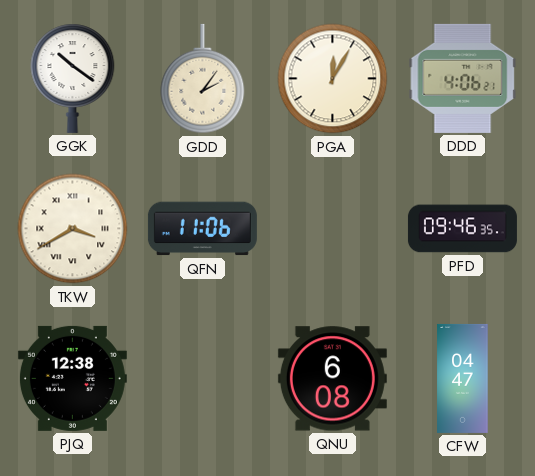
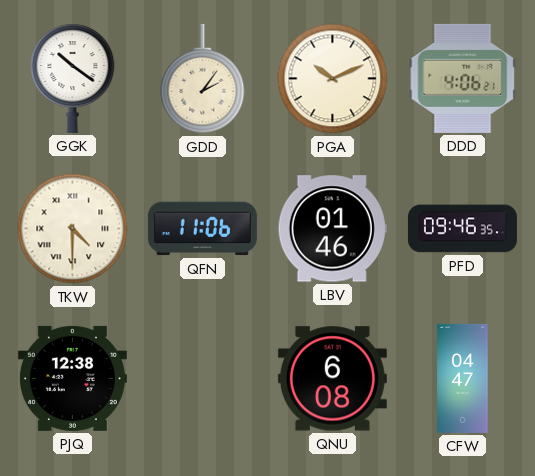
PGA: 12:05 -> 10:11
TKW: 3:40 -> 4:30
LBV: none -> 01:46
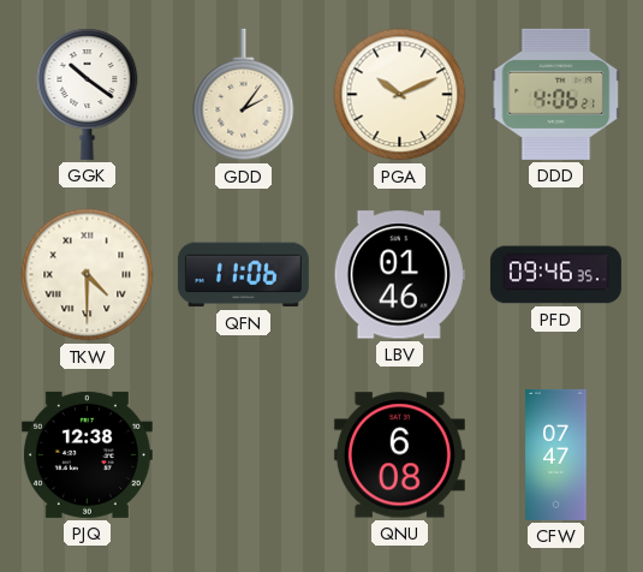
CFW: 04:47 -> 07:47
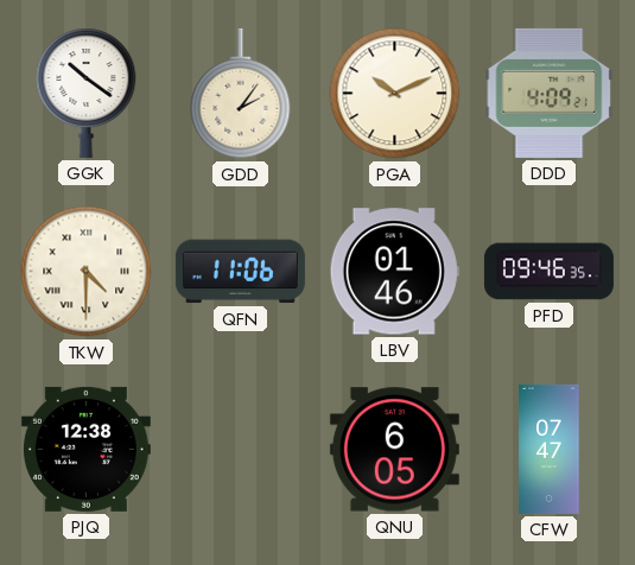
DDD: 4:06 -> 4:09
QNU: 6:08 -> 6:05
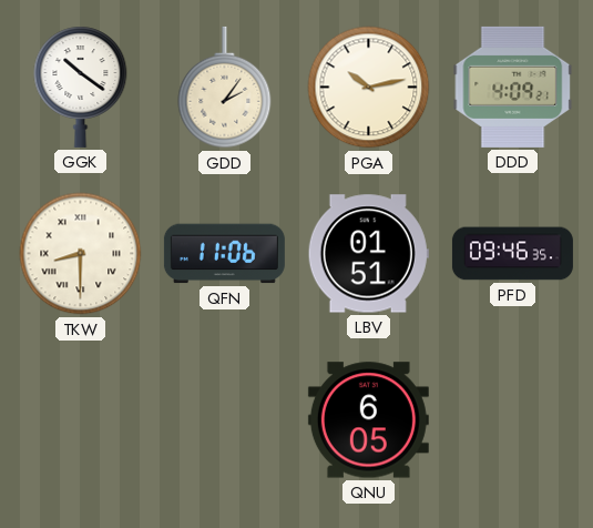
PGA: 10:11 -> 10:13
TKW: 4:30 -> 8:30
LBV: 01:46 -> 01:51
PJQ: 12:38 -> none
CFW: 07:47 -> none
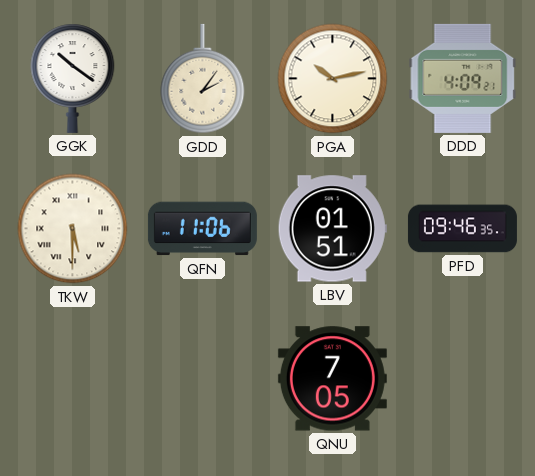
TKW: 8:30 -> 5:30
QNU: 6:05 -> 7:05
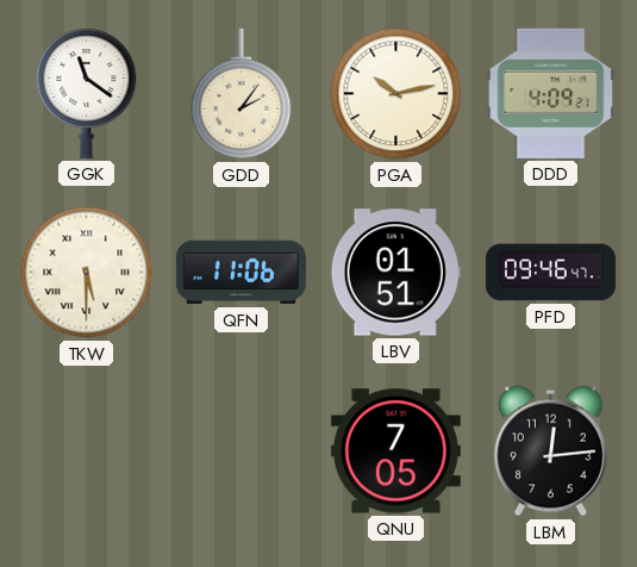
GGK: 10:21 -> 11:21
PFD: 09:46:35 -> 09:46:47
LBM: none -> 12:14
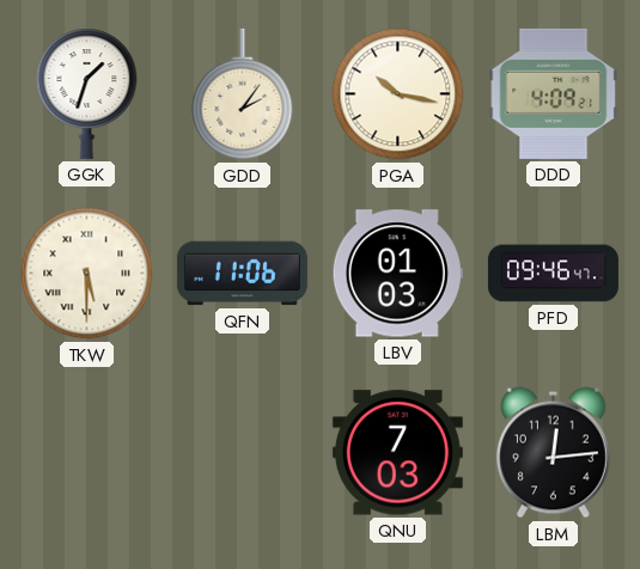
GGK: 11:21 -> 1:33
PGA: 10:13 -> 10:17
LBV: 01:51 -> 01:03
QNU: 7:05 -> 7:03
